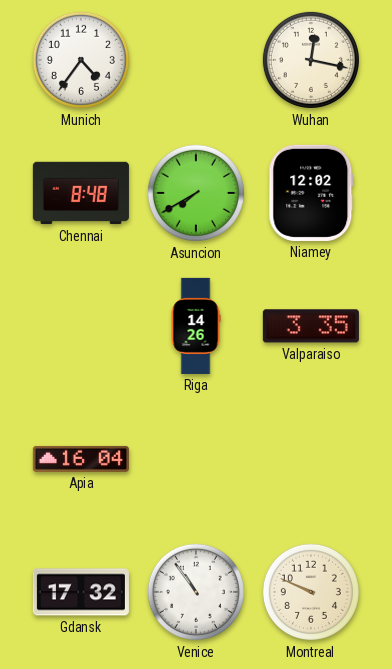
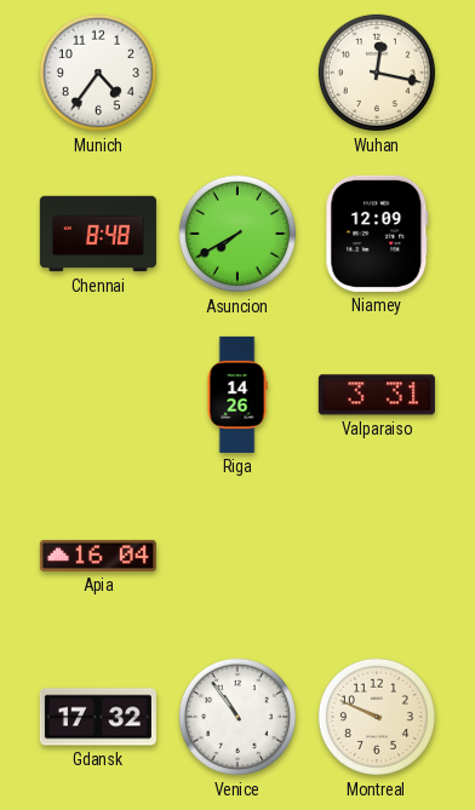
Niamey: 12:02 -> 12:09
Valparaiso: 3:35 -> 3:31
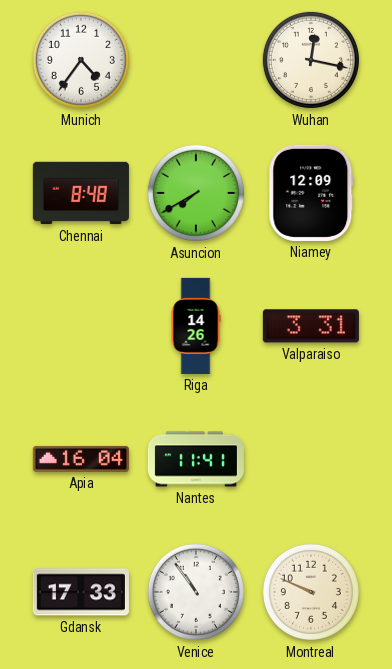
Nantes: none -> 11:41
Gdansk: 17:32 -> 17:33
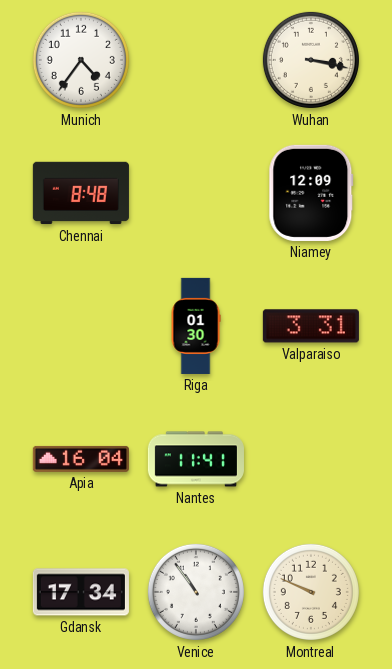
Wuhan: 12:17 -> 3:17
Asuncion: 7:40 -> none
Riga: 14:26 -> 01:30
Gdansk: 17:33 -> 17:34
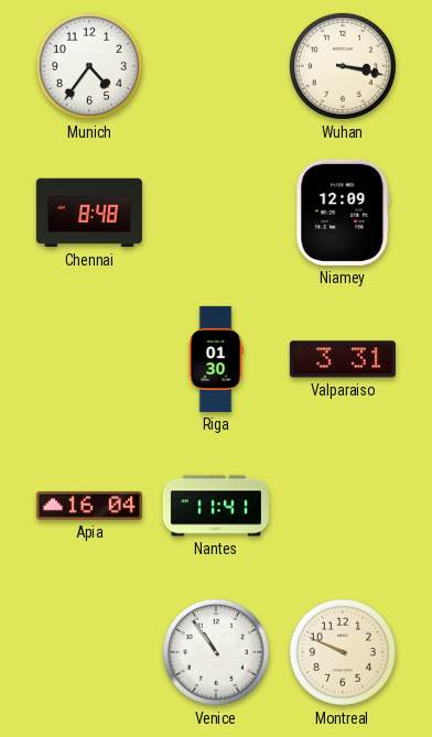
Gdansk: 17:34 -> none
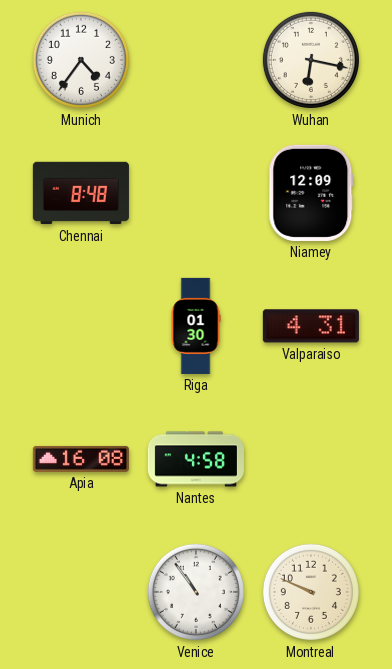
Wuhan: 3:17 -> 6:17
Valparaiso: 3:31 -> 4:31
Apia: 16:04 -> 16:08
Nantes: 11:41 -> 4:58
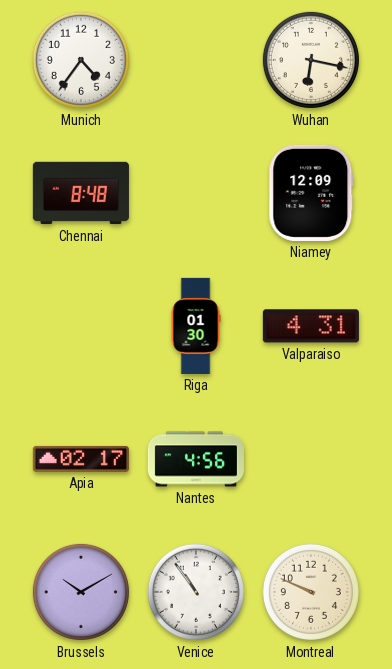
Apia: 16:08 -> 02:17
Nantes: 4:58 -> 4:56
Brussels: none -> 10:10
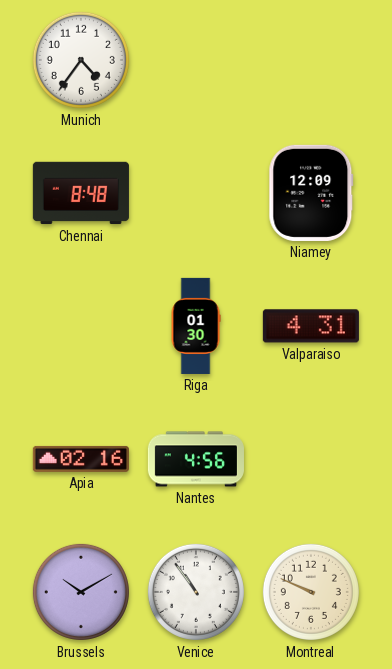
Wuhan: 6:17 -> none
Apia: 02:17 -> 02:16
